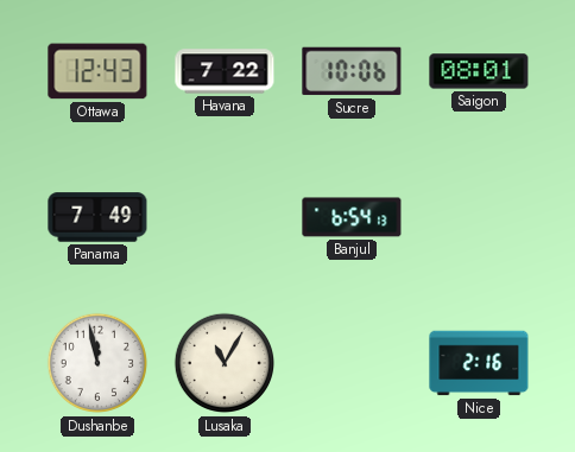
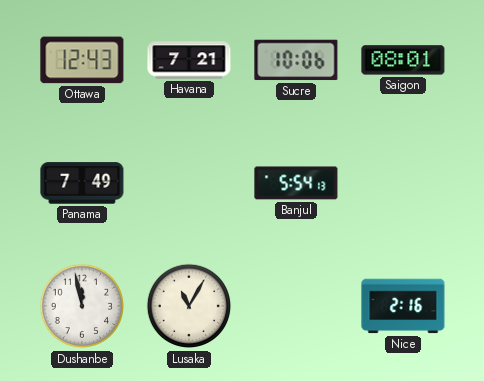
Havana: 7:22 -> 7:21
Banjul: 6:54 -> 5:54
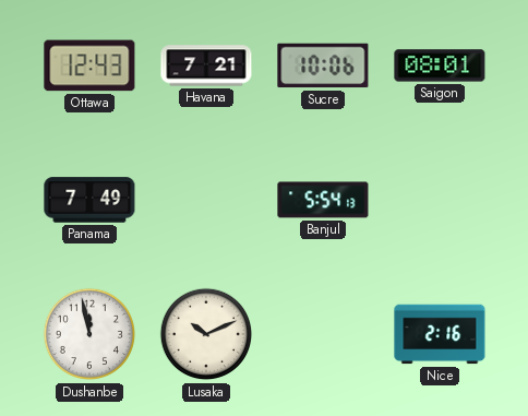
Lusaka: 11:05 -> 10:11
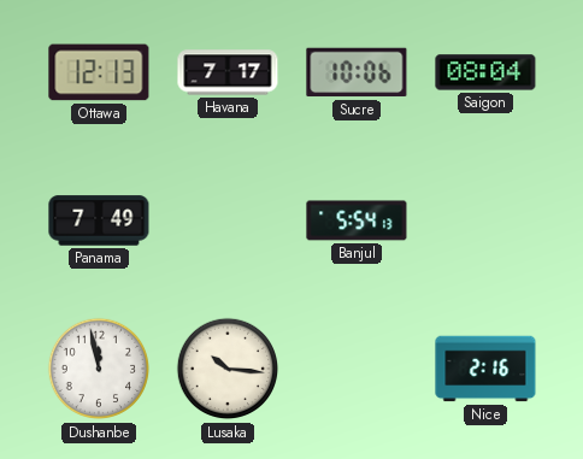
Ottawa: 12:43 -> 12:13
Havana: 7:21 -> 7:17
Saigon: 08:01 -> 08:04
Lusaka: 10:11 -> 10:16
